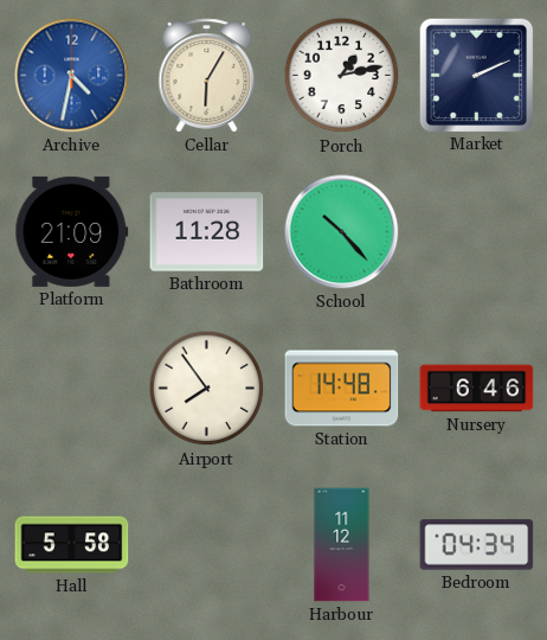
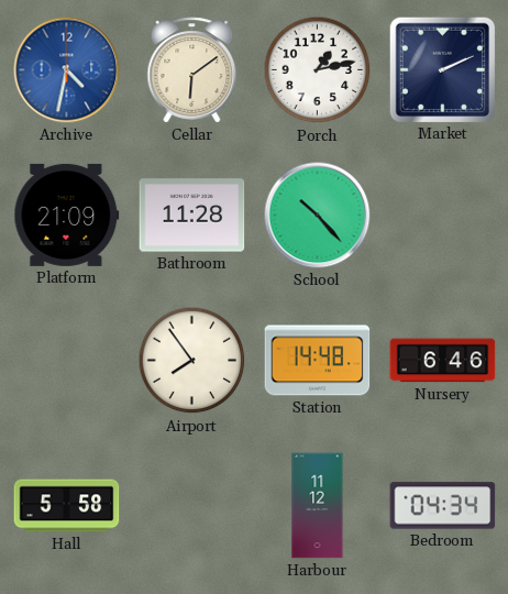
Cellar: 6:05 -> 6:09
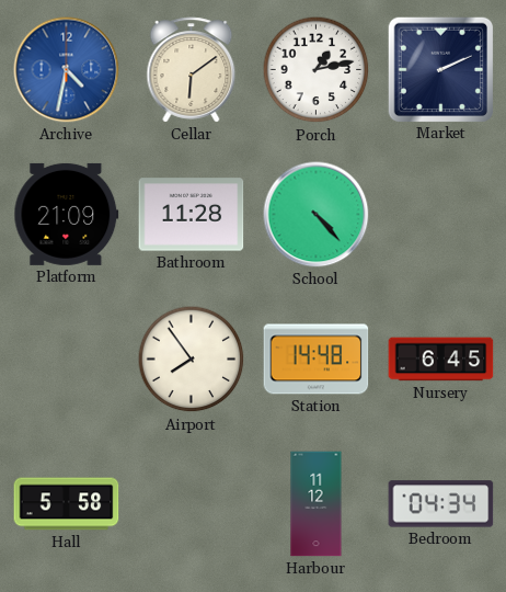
School: 10:23 -> 4:23
Nursery: 6:46 -> 6:45
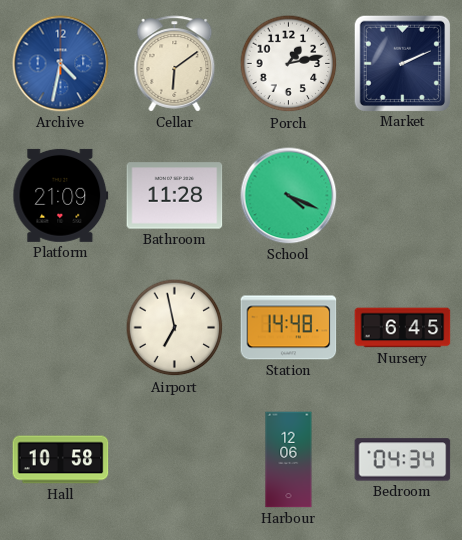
School: 4:23 -> 4:19
Airport: 7:54 -> 6:58
Hall: 5:58 -> 10:58
Harbour: 11:12 -> 12:06
